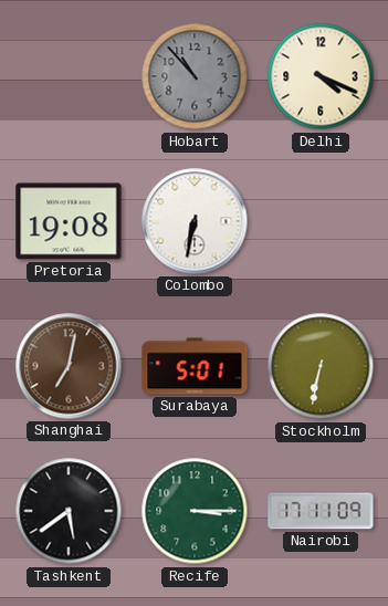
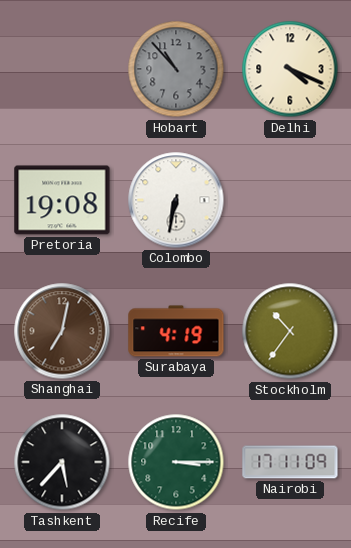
Surabaya: 5:01 -> 4:19
Stockholm: 6:32 -> 10:36
Tashkent: 5:39 -> 5:37
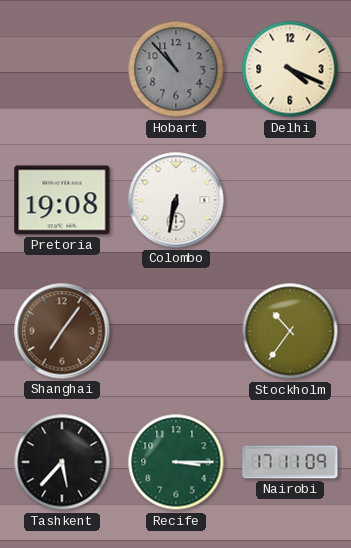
Shanghai: 7:02 -> 7:06
Surabaya: 4:19 -> none
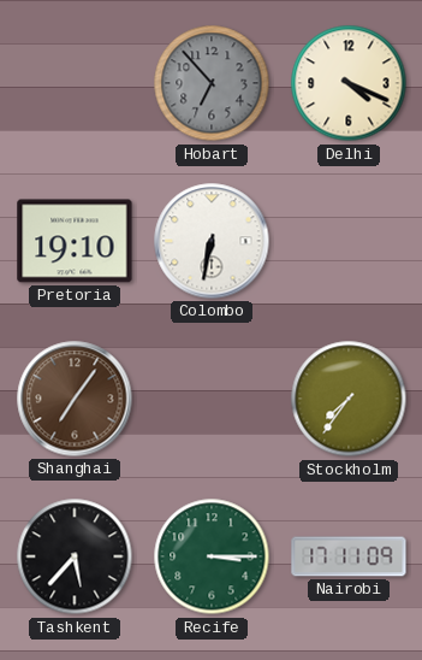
Hobart: 10:53 -> 6:53
Pretoria: 19:08 -> 19:10
Stockholm: 10:36 -> 7:36
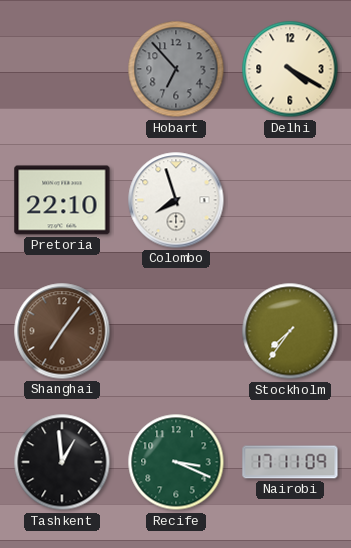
Delhi: 4:19 -> 4:20
Pretoria: 19:10 -> 22:10
Colombo: 6:32 -> 7:57
Tashkent: 5:37 -> 12:59
Recife: 3:15 -> 3:19
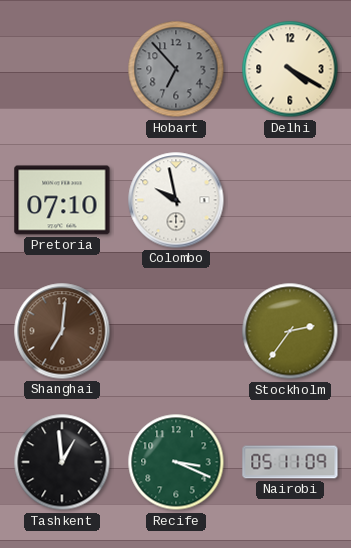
Pretoria: 22:10 -> 07:10
Colombo: 7:57 -> 9:58
Shanghai: 7:06 -> 7:01
Stockholm: 7:36 -> 2:36
Nairobi: 17:11 -> 05:11
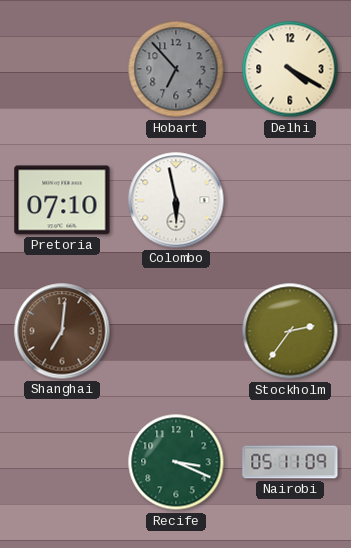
Colombo: 9:58 -> 5:58
Tashkent: 12:59 -> none
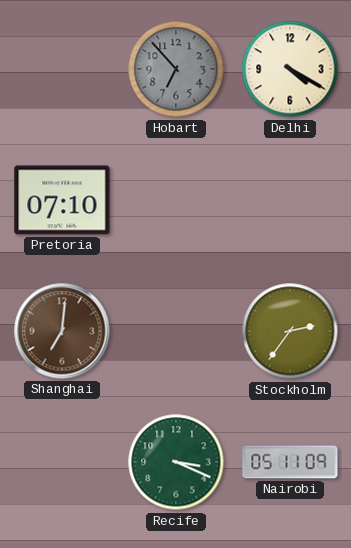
Colombo: 5:58 -> none
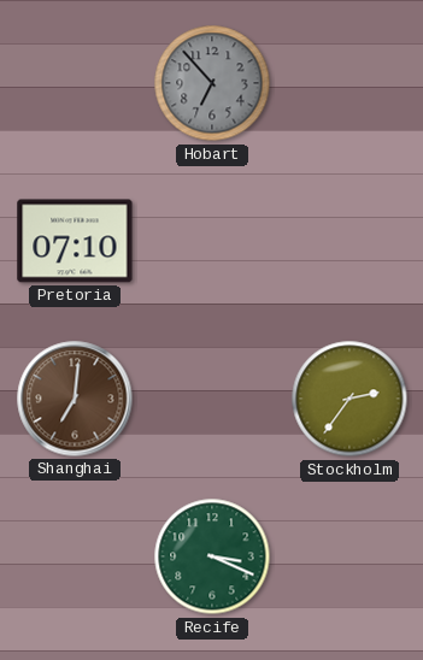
Delhi: 4:20 -> none
Nairobi: 05:11 -> none
